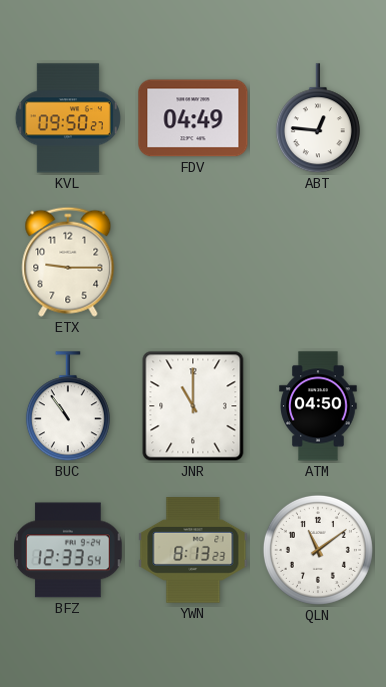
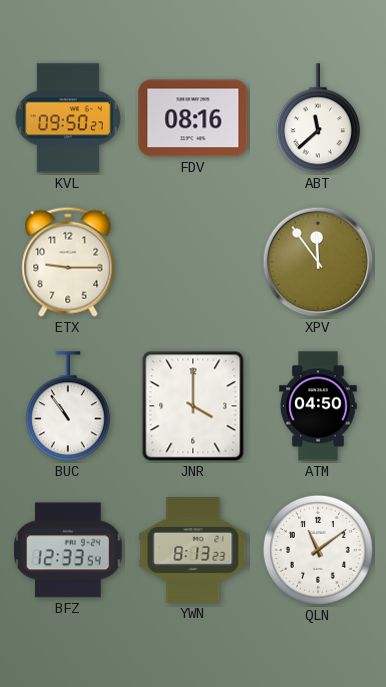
FDV: 04:49 -> 08:16
ABT: 12:46 -> 11:38
XPV: none -> 11:54
JNR: 11:00 -> 4:00
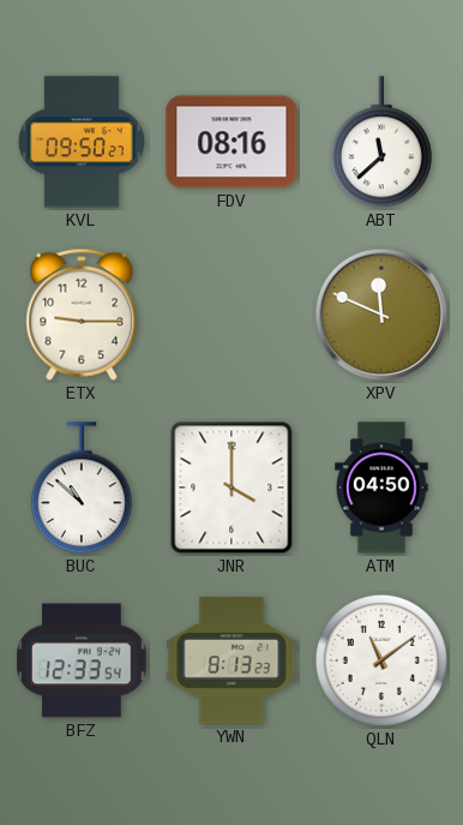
XPV: 11:54 -> 11:49
BUC: 10:54 -> 10:52
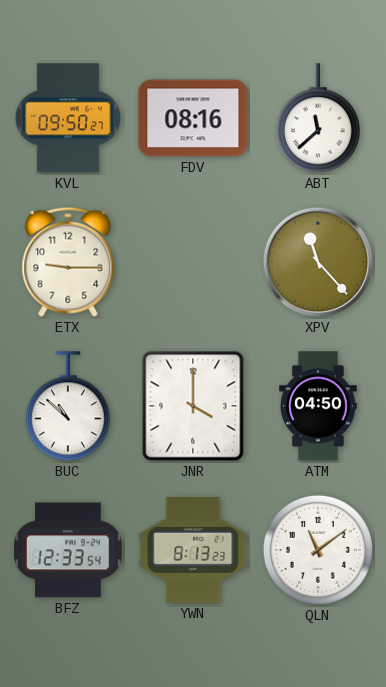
XPV: 11:49 -> 11:23
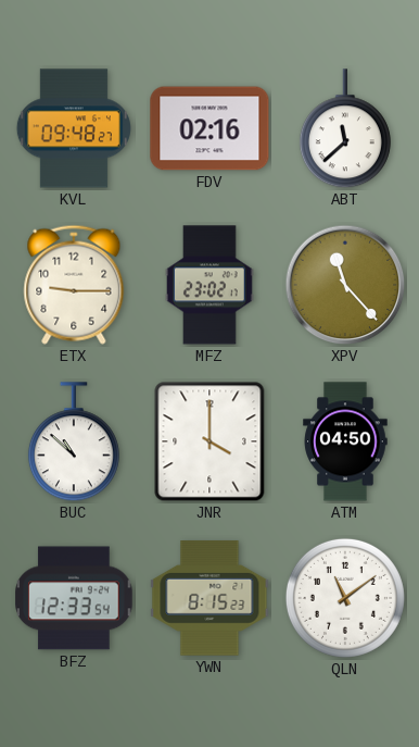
KVL: 09:50 -> 09:48
FDV: 08:16 -> 02:16
MFZ: none -> 23:02
YWN: 8:13 -> 8:15
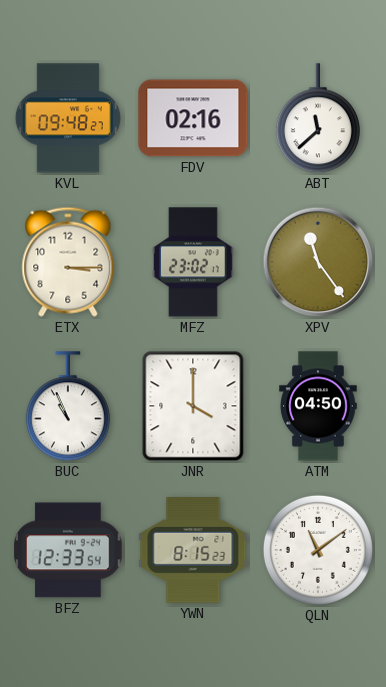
ETX: 9:15 -> 3:15
XPV: 11:23 -> 11:24
BUC: 10:52 -> 10:56
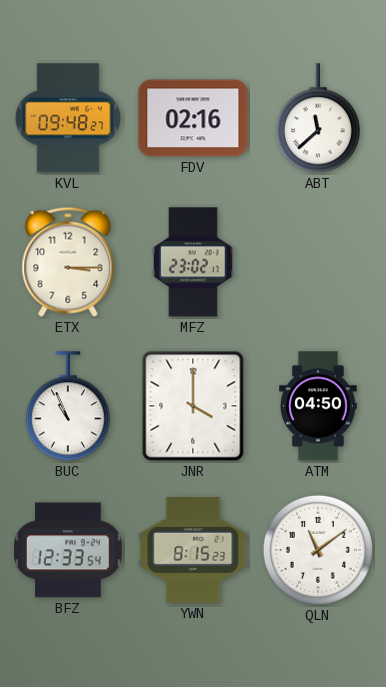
XPV: 11:24 -> none
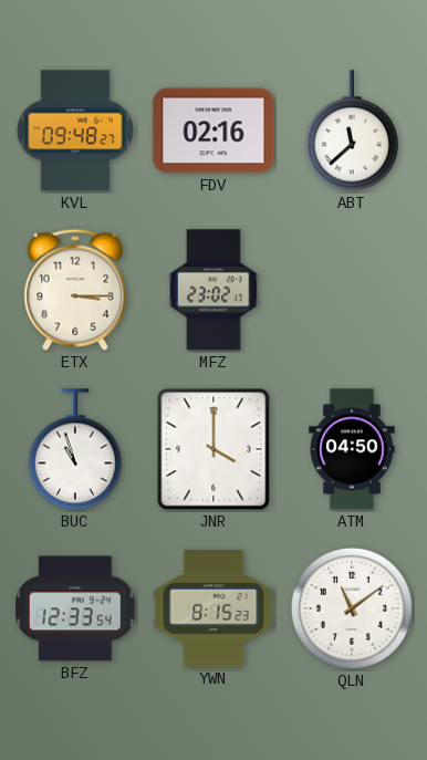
BUC: 10:56 -> 10:57
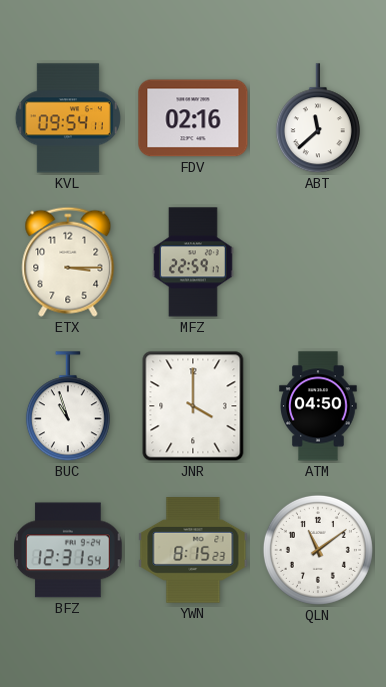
KVL: 09:48 -> 09:54
MFZ: 23:02 -> 22:59
BFZ: 12:33 -> 12:31
